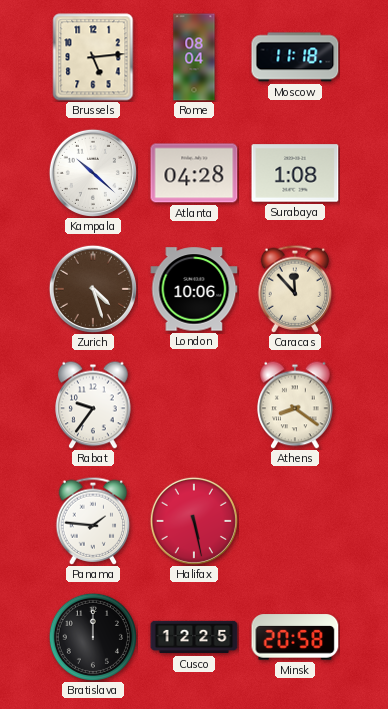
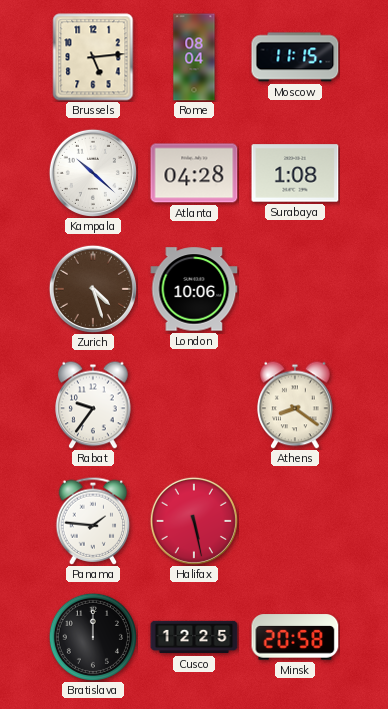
Moscow: 11:18 -> 11:15
Caracas: 11:53 -> none
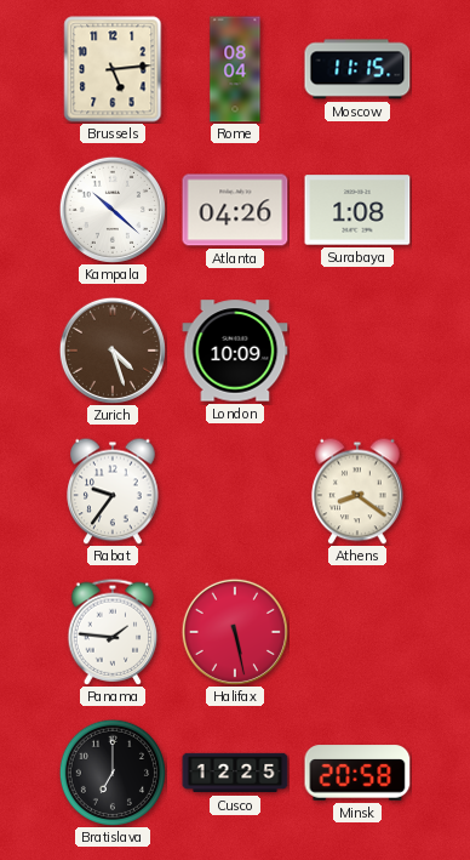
Atlanta: 04:28 -> 04:26
London: 10:06 -> 10:09
Bratislava: 12:00 -> 7:00
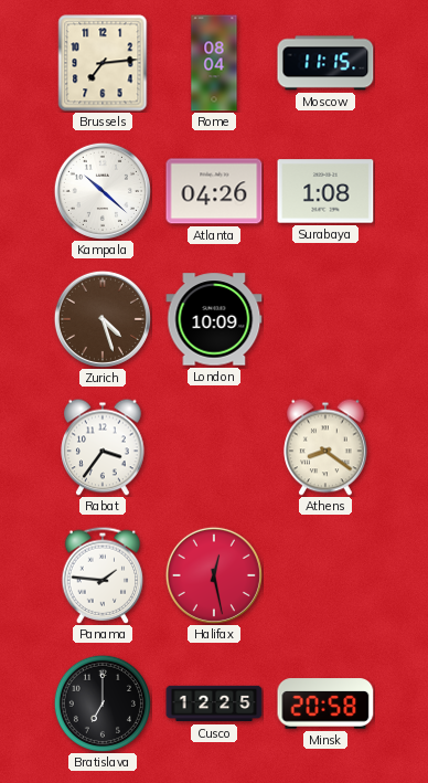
Brussels: 5:14 -> 7:14
Rabat: 9:36 -> 3:36
Halifax: 5:28 -> 12:28
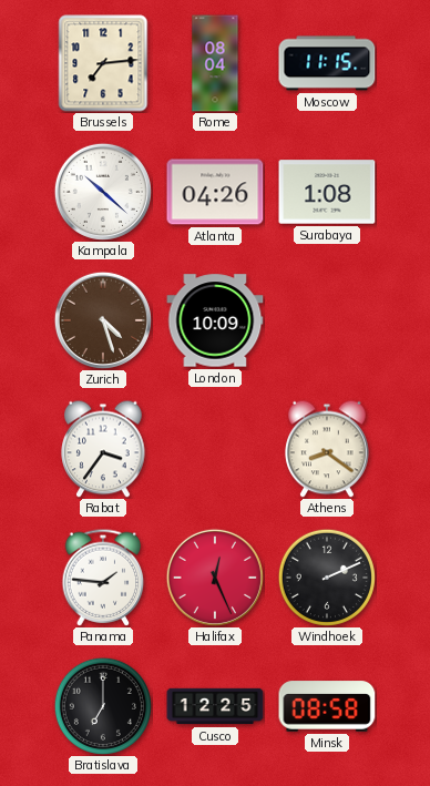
Halifax: 12:28 -> 12:26
Windhoek: none -> 2:11
Minsk: 20:58 -> 08:58
